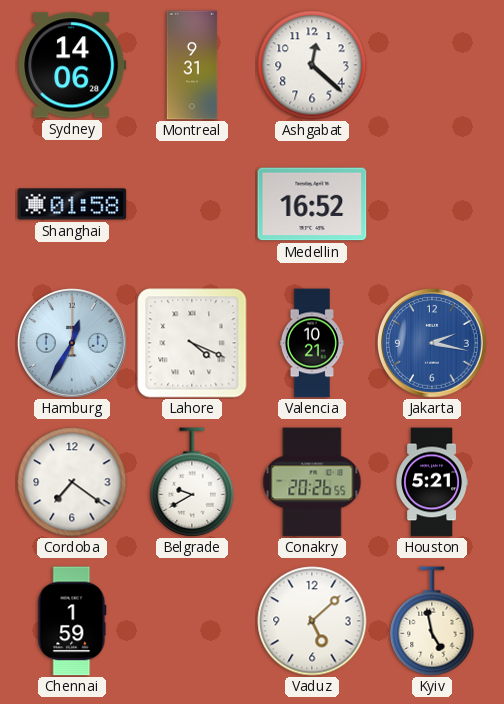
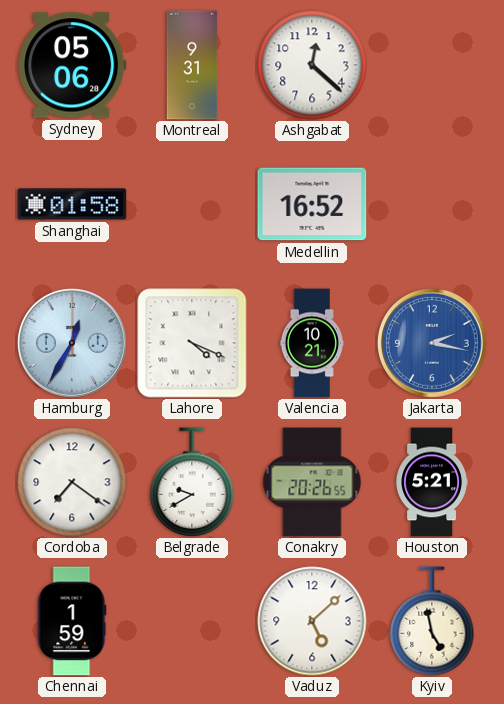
Sydney: 14:06 -> 05:06
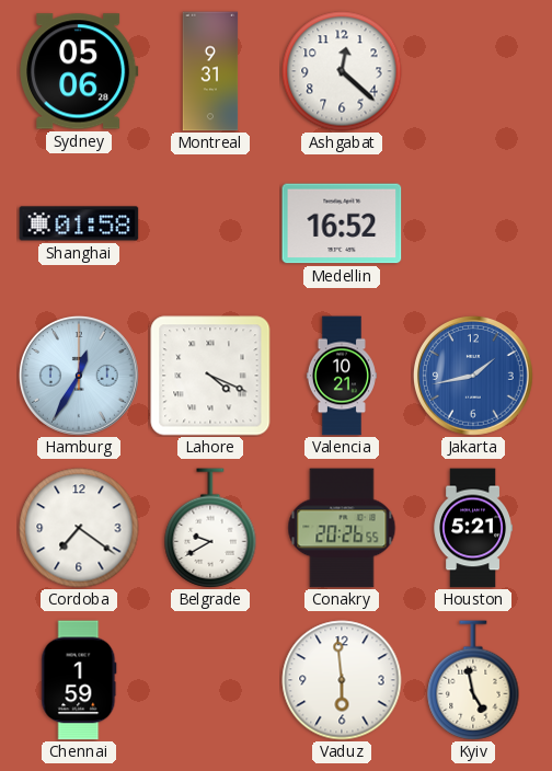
Jakarta: 2:17 -> 1:43
Vaduz: 5:08 -> 5:59
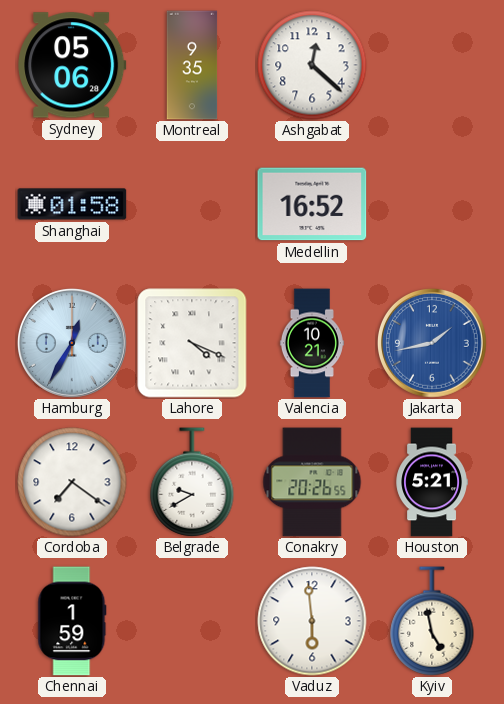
Montreal: 9:31 -> 9:35
